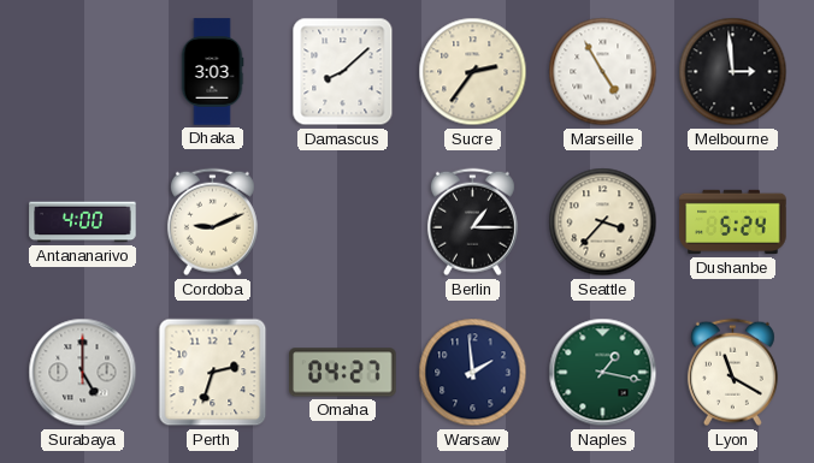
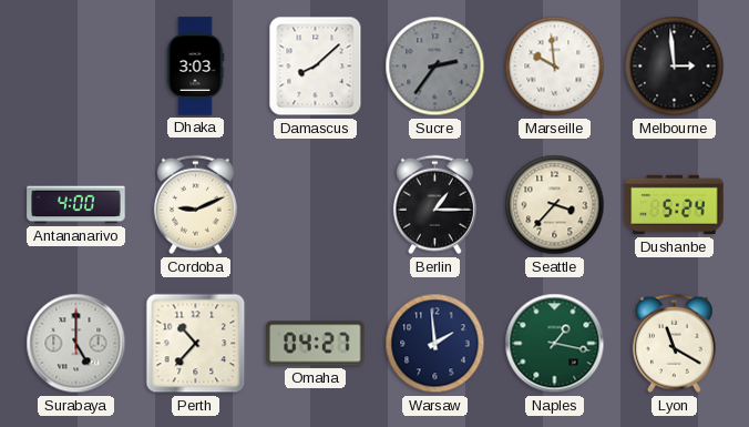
Sucre dial: cream -> grey
Marseille: 4:55 -> 9:59
Perth: 2:33 -> 10:37
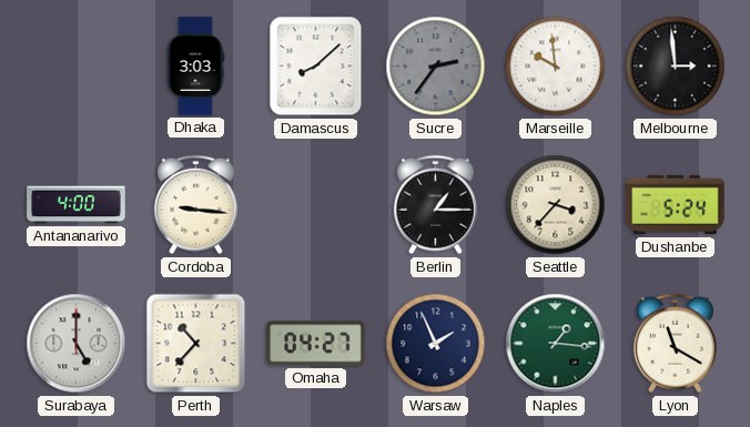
Cordoba: 9:11 -> 9:16
Warsaw: 1:59 -> 1:56
Naples: 1:17 -> 1:16
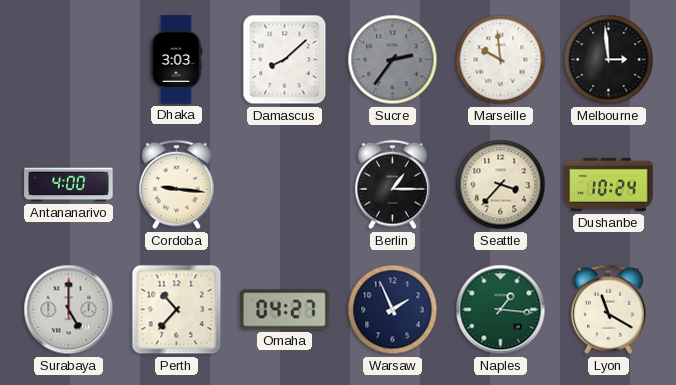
Dushanbe: 5:24 -> 10:24
